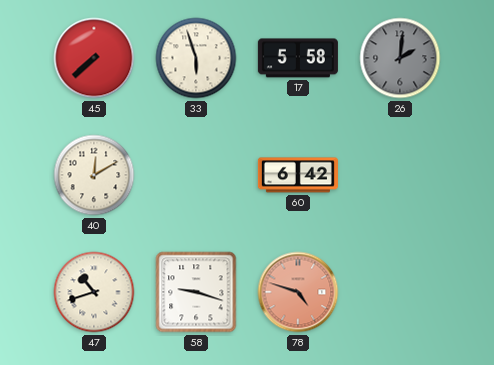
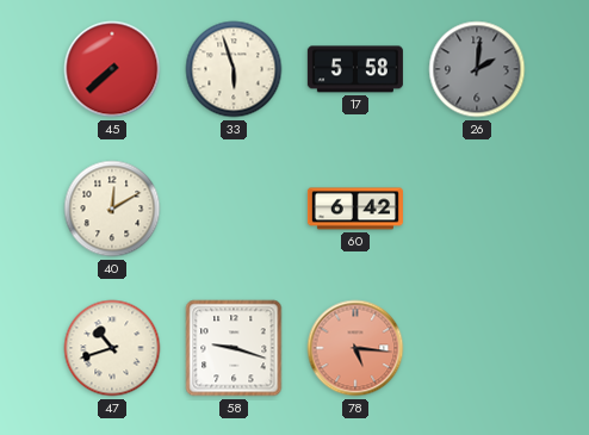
78: 4:48 -> 5:16
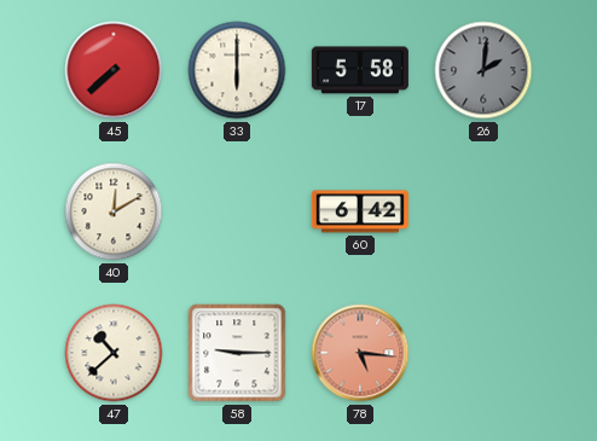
33: 5:57 -> 6:00
47: 10:42 -> 10:38
58: 9:18 -> 9:15
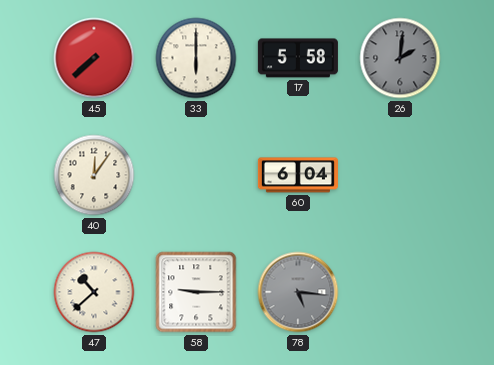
40: 12:10 -> 12:06
60: 6:42 -> 6:04
78 dial: salmon -> grey
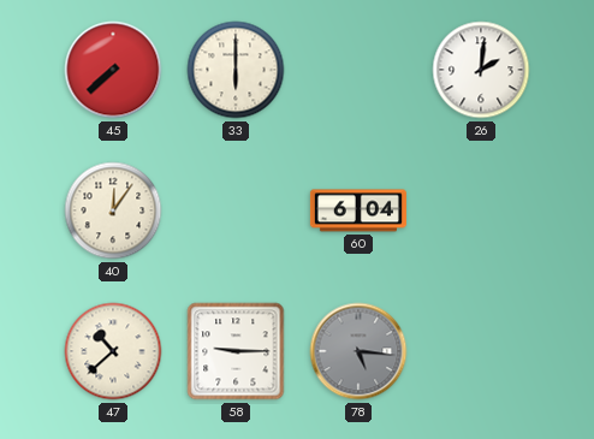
17: 5:58 -> none
26 dial: grey -> white
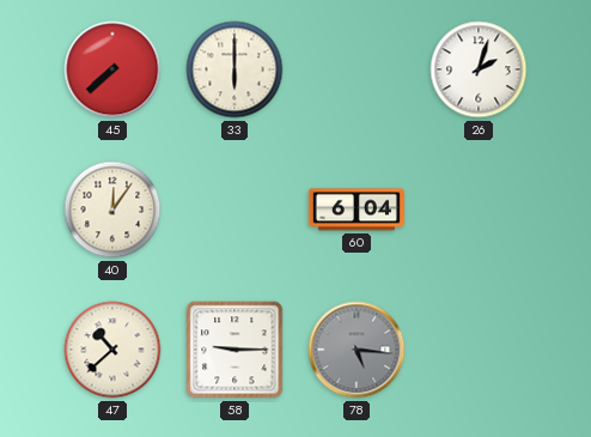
26: 2:01 -> 2:03
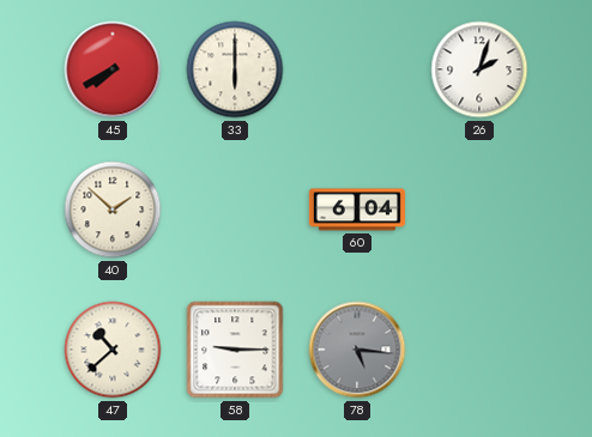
45: 7:38 -> 7:40
40: 12:06 -> 1:52
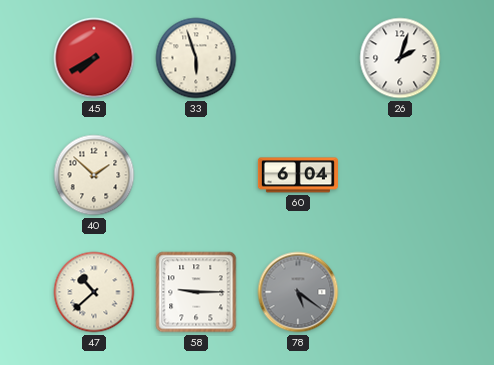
33: 6:00 -> 5:57
78: 5:16 -> 5:21
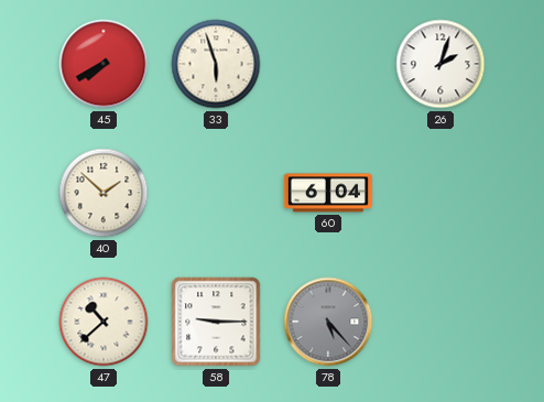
78: 5:21 -> 5:23
